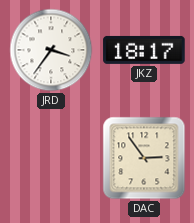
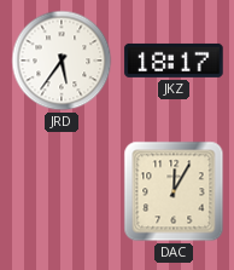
JRD: 3:36 -> 5:36
DAC: 2:54 -> 12:05
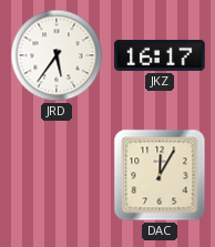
JKZ: 18:17 -> 16:17
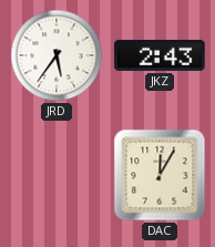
JKZ: 16:17 -> 2:43
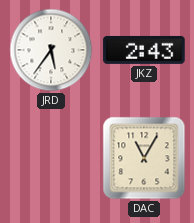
DAC: 12:05 -> 11:05
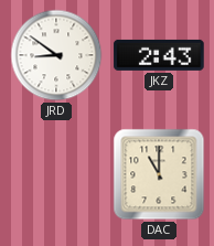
JRD: 5:36 -> 8:51
DAC: 11:05 -> 11:00
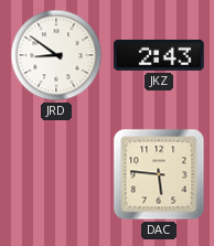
DAC: 11:00 -> 5:46
